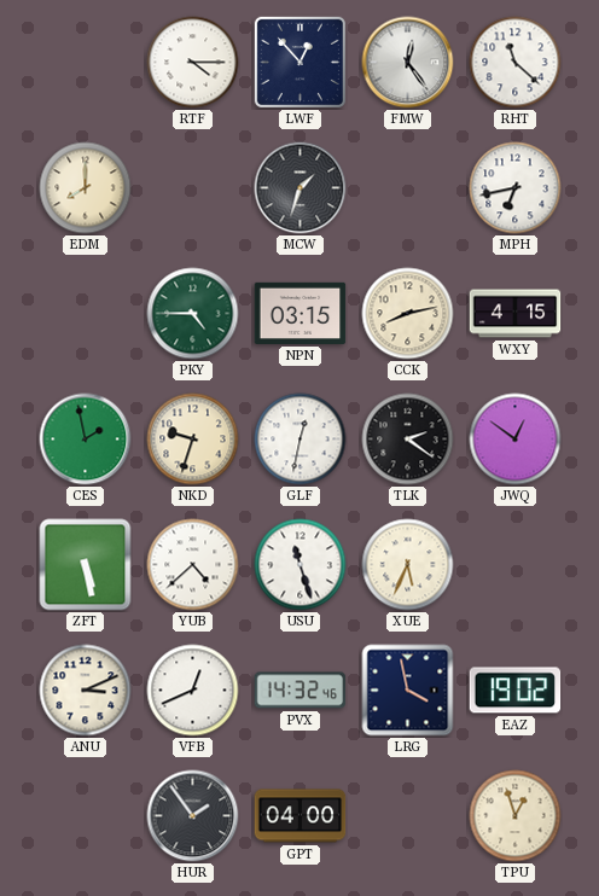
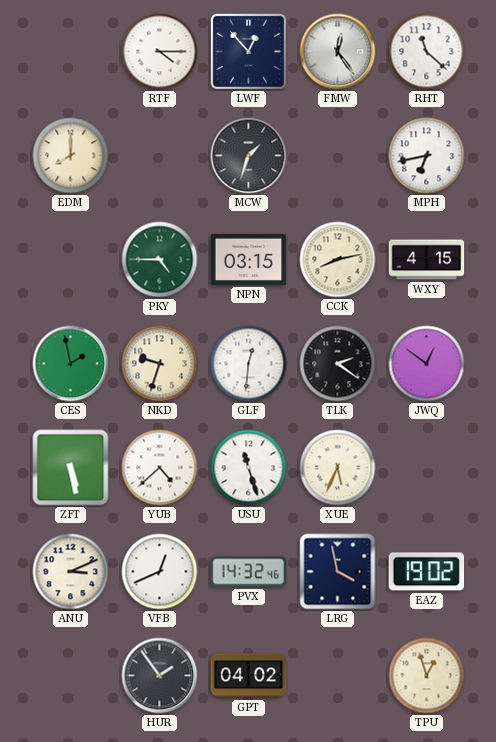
GLF: 12:32 -> 12:31
GPT: 04:00 -> 04:02
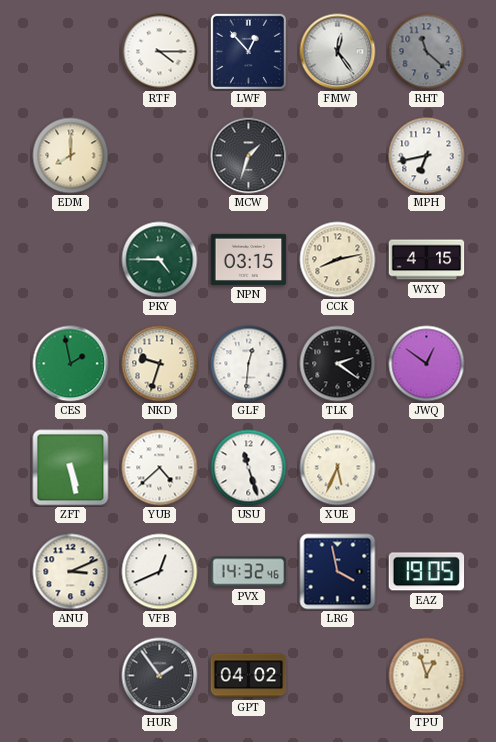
RHT dial: white -> grey
EAZ: 19:02 -> 19:05
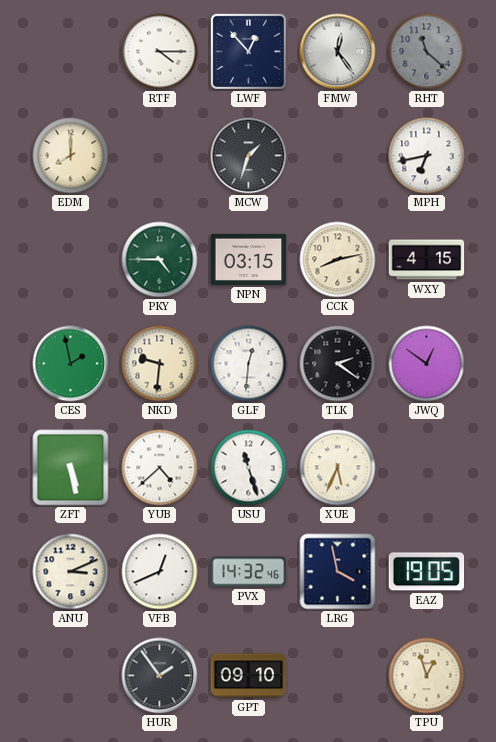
NKD: 9:33 -> 9:31
GPT: 04:02 -> 09:10
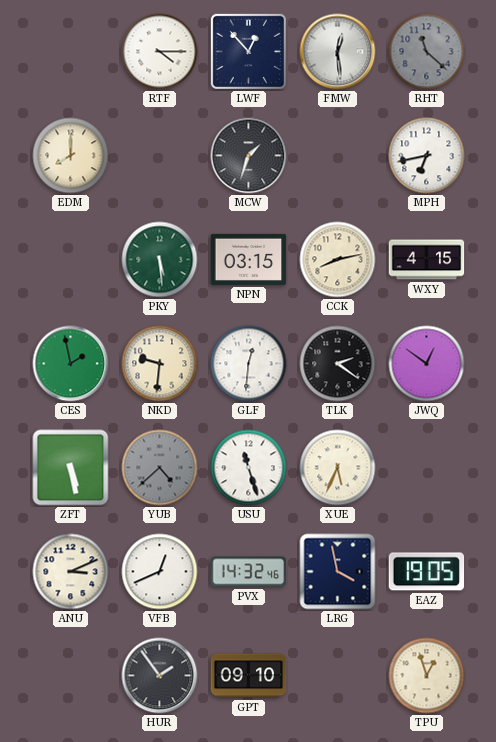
FMW: 12:24 -> 12:29
PKY: 4:45 -> 5:29
YUB dial: white -> grey
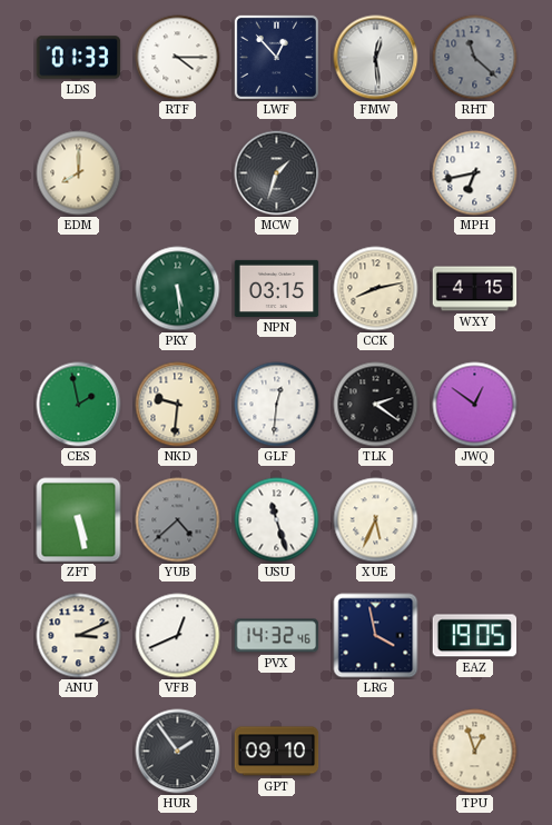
LDS: none -> 01:33
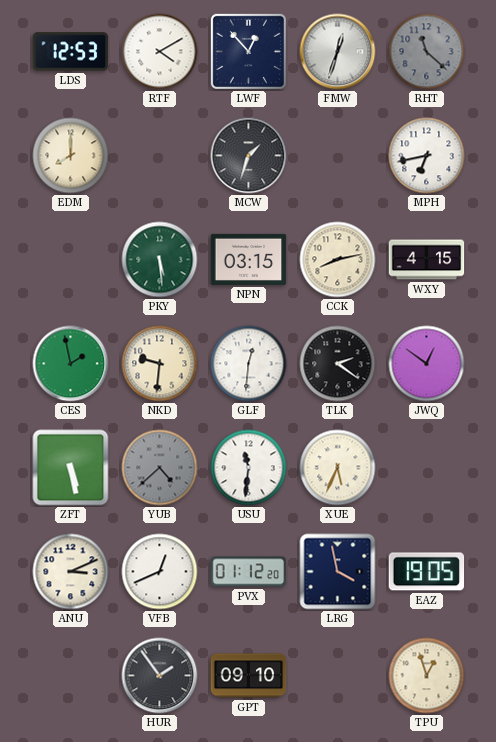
LDS: 01:33 -> 12:53
RTF: 4:15 -> 4:10
FMW: 12:29 -> 12:33
USU: 11:27 -> 11:31
PVX: 14:32 -> 01:12
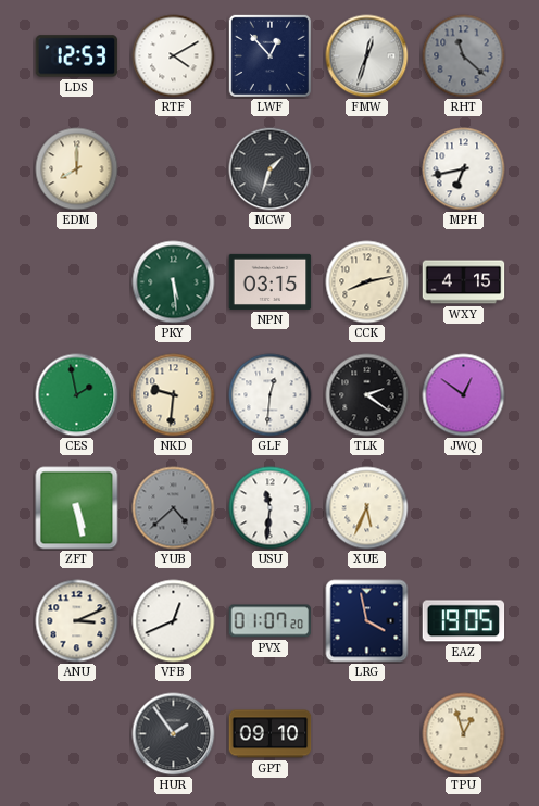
PVX: 01:12 -> 01:07
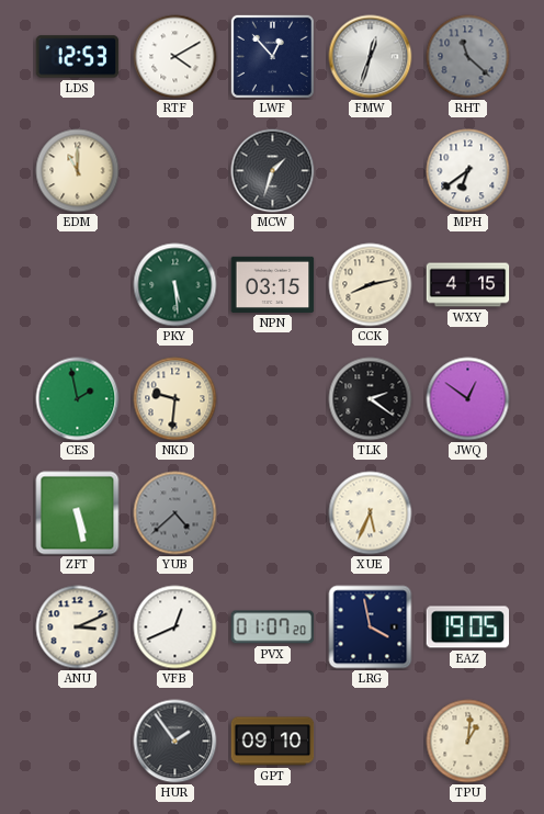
EDM: 8:00 -> 11:00
MPH: 6:43 -> 6:39
GLF: 12:31 -> none
USU: 11:31 -> none
TPU: 12:57 -> 1:01
